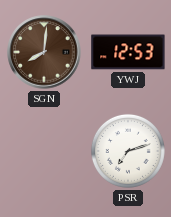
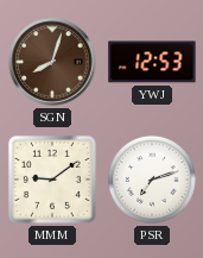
SGN: 8:01 -> 8:03
MMM: none -> 9:09
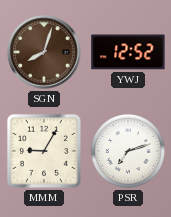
YWJ: 12:53 -> 12:52
MMM: 9:09 -> 9:05
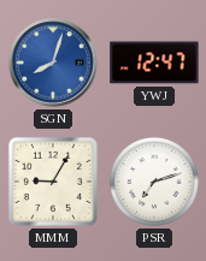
SGN dial: brown -> blue
YWJ: 12:52 -> 12:47
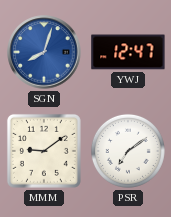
MMM: 9:05 -> 9:09
PSR: 7:12 -> 7:09
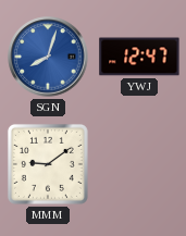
PSR: 7:09 -> none
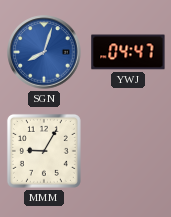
YWJ: 12:47 -> 04:47
MMM: 9:09 -> 9:05
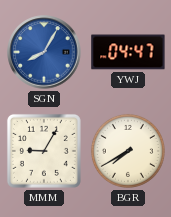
SGN: 8:03 -> 8:05
BGR: none -> 7:40
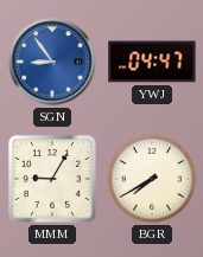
SGN: 8:05 -> 8:54
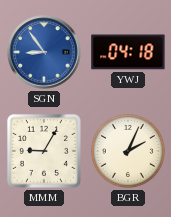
YWJ: 04:47 -> 04:18
BGR: 7:40 -> 2:04
